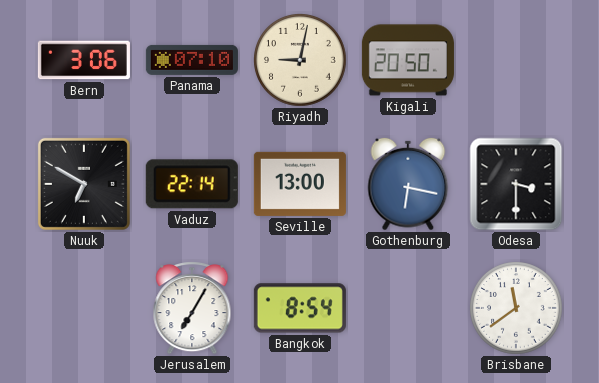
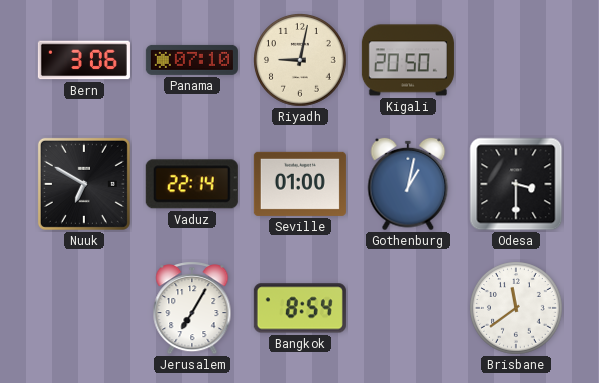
Seville: 13:00 -> 01:00
Gothenburg: 6:17 -> 1:02
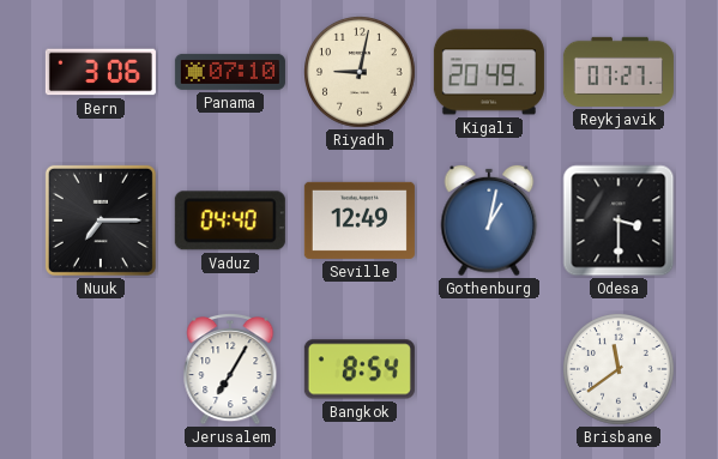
Kigali: 20:50 -> 20:49
Reykjavik: none -> 07:27
Nuuk: 6:50 -> 7:15
Vaduz: 22:14 -> 04:40
Seville: 01:00 -> 12:49
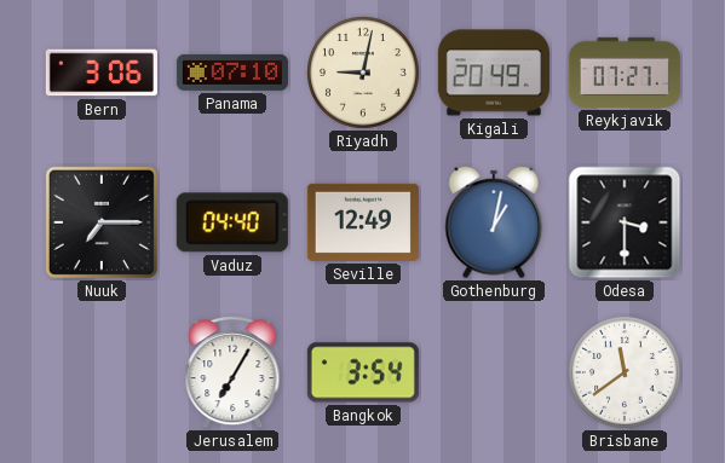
Bangkok: 8:54 -> 3:54
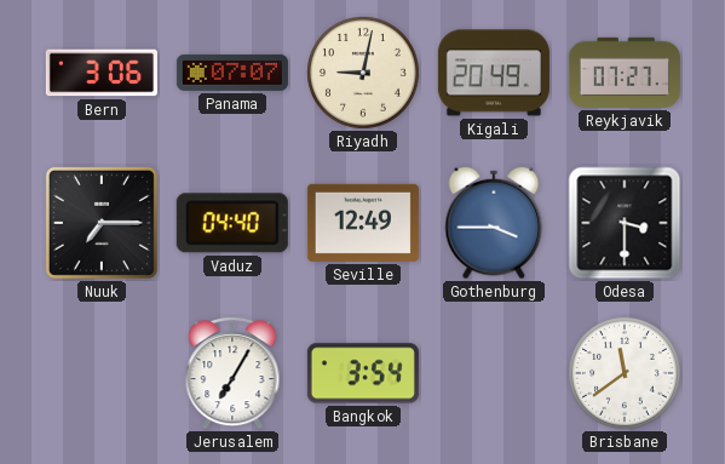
Panama: 07:10 -> 07:07
Gothenburg: 1:02 -> 3:45
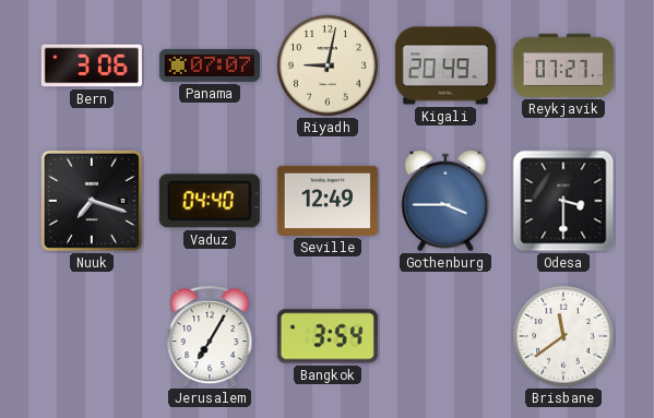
Nuuk: 7:15 -> 7:18
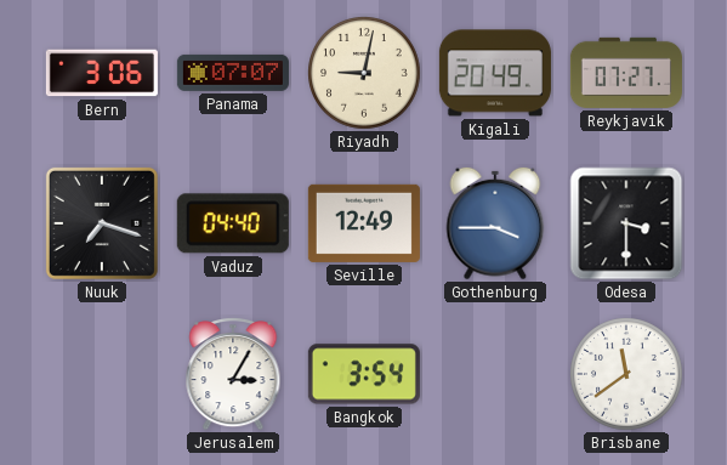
Jerusalem: 7:05 -> 3:05
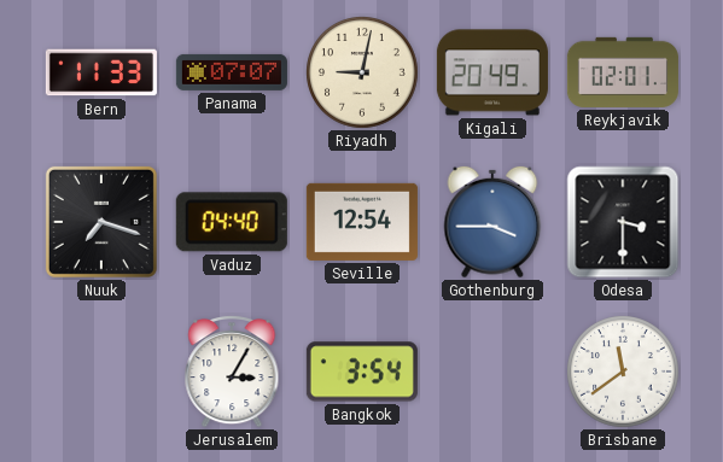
Bern: 3:06 -> 11:33
Reykjavik: 07:27 -> 02:01
Seville: 12:49 -> 12:54
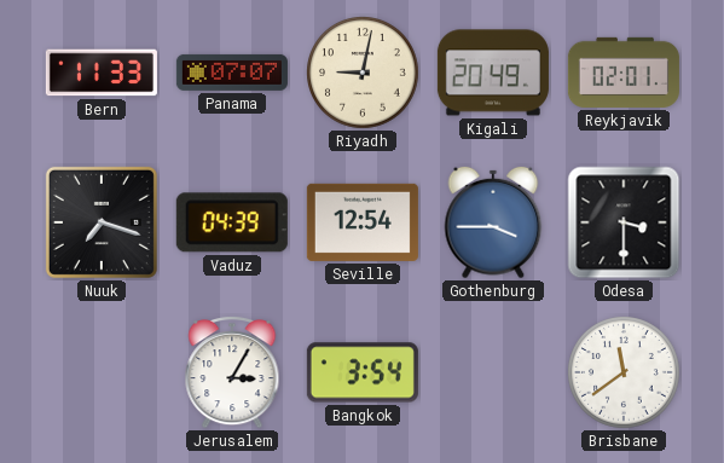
Vaduz: 04:40 -> 04:39
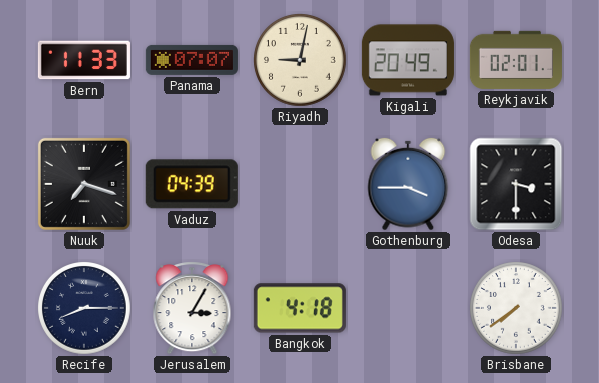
Seville: 12:54 -> none
Recife: none -> 8:15
Bangkok: 3:54 -> 4:18
Brisbane: 11:39 -> 7:39
